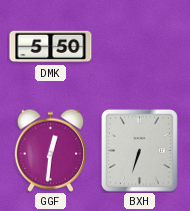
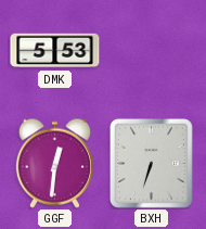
DMK: 5:50 -> 5:53
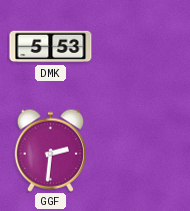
GGF: 12:31 -> 2:31
BXH: 6:33 -> none
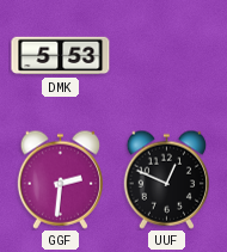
UUF: none -> 12:49
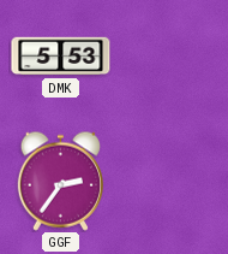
GGF: 2:31 -> 2:36
UUF: 12:49 -> none
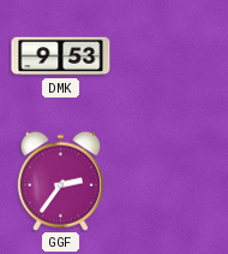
DMK: 5:53 -> 9:53
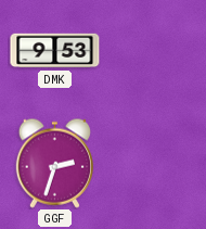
GGF: 2:36 -> 2:33
